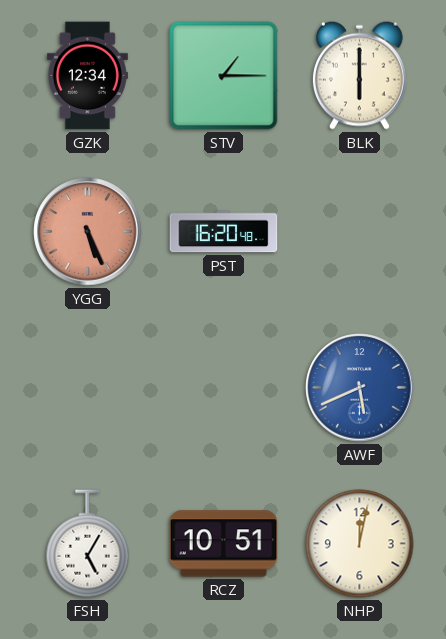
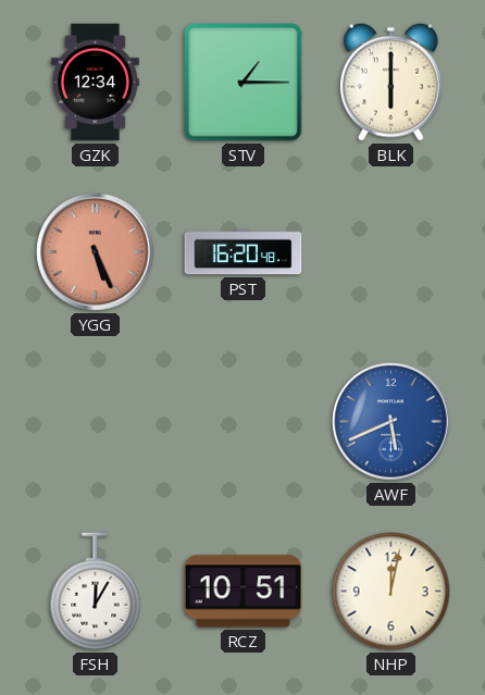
FSH: 5:05 -> 12:05
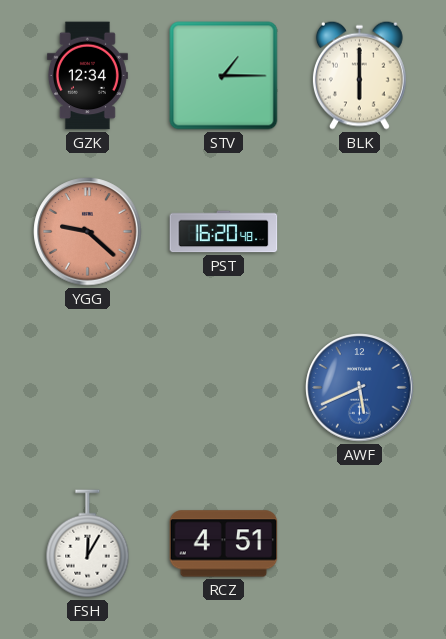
YGG: 5:26 -> 9:22
RCZ: 10:51 -> 4:51
NHP: 12:02 -> none
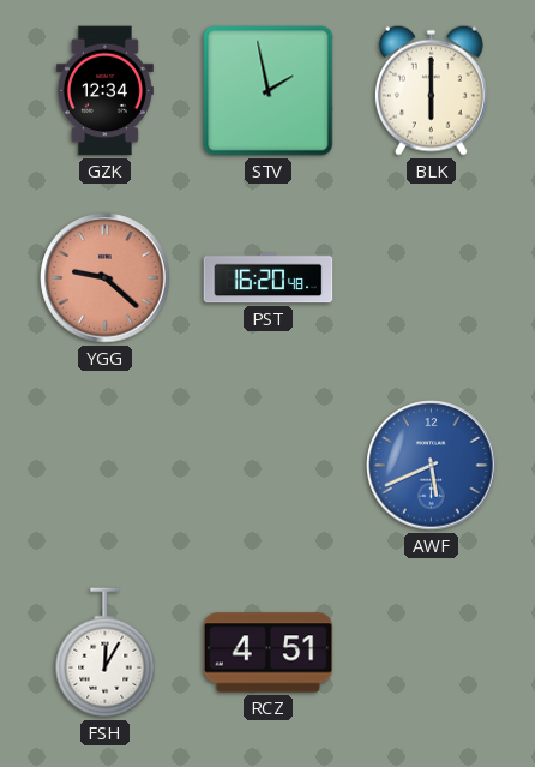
STV: 1:15 -> 1:58
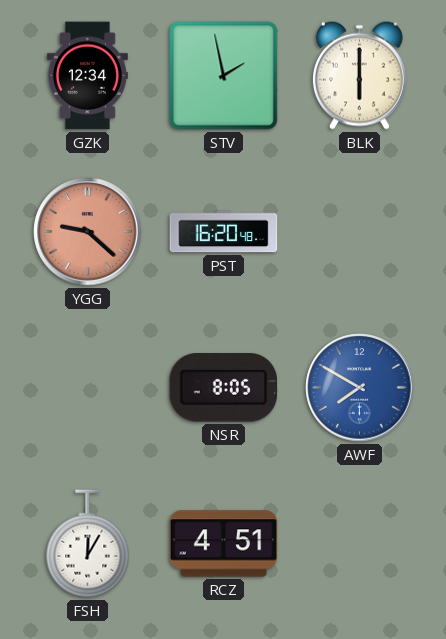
NSR: none -> 8:05
AWF: 5:41 -> 7:50
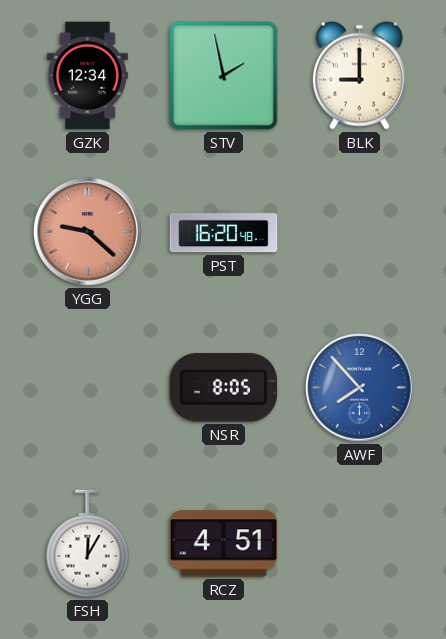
BLK: 6:00 -> 9:00
AWF: 7:50 -> 7:53
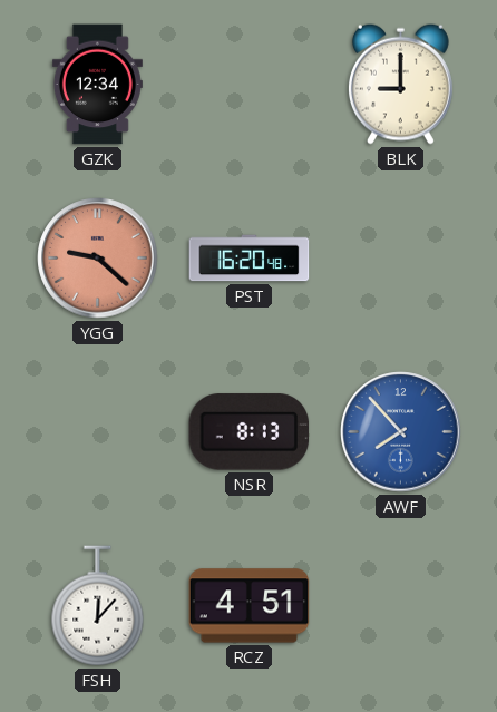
STV: 1:58 -> none
NSR: 8:05 -> 8:13
FSH: 12:05 -> 12:07
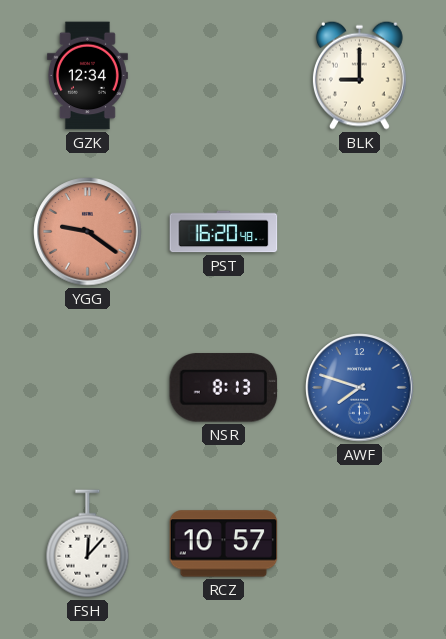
YGG: 9:22 -> 9:21
AWF: 7:53 -> 7:48
RCZ: 4:51 -> 10:57
